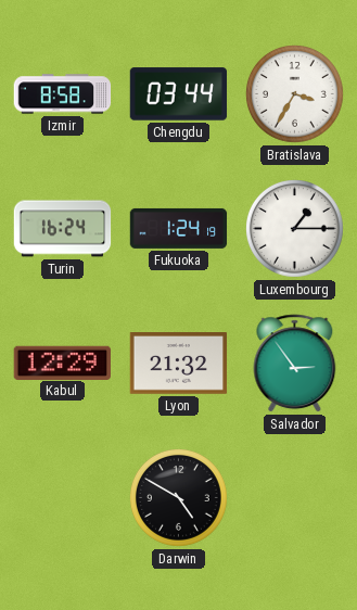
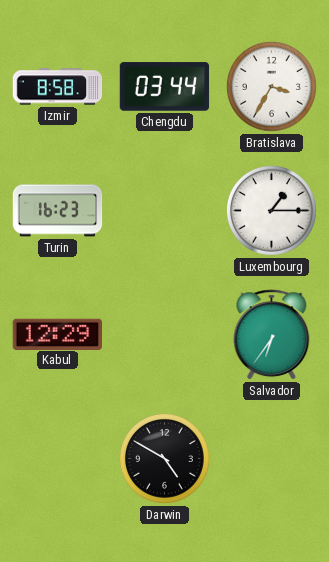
Turin: 16:24 -> 16:23
Fukuoka: 1:24 -> none
Lyon: 21:32 -> none
Salvador: 2:54 -> 6:36
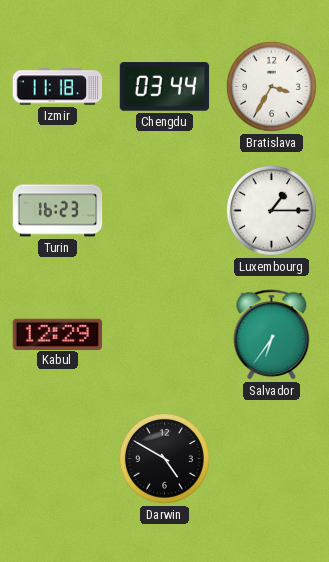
Izmir: 8:58 -> 11:18
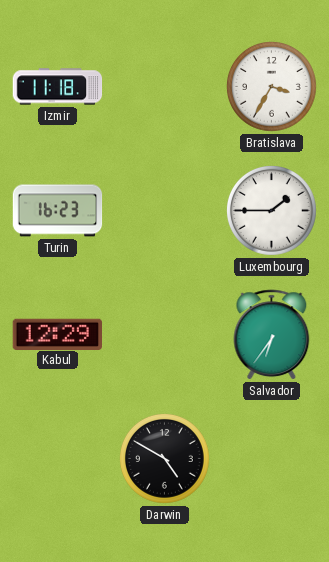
Chengdu: 03:44 -> none
Luxembourg: 1:15 -> 1:45
